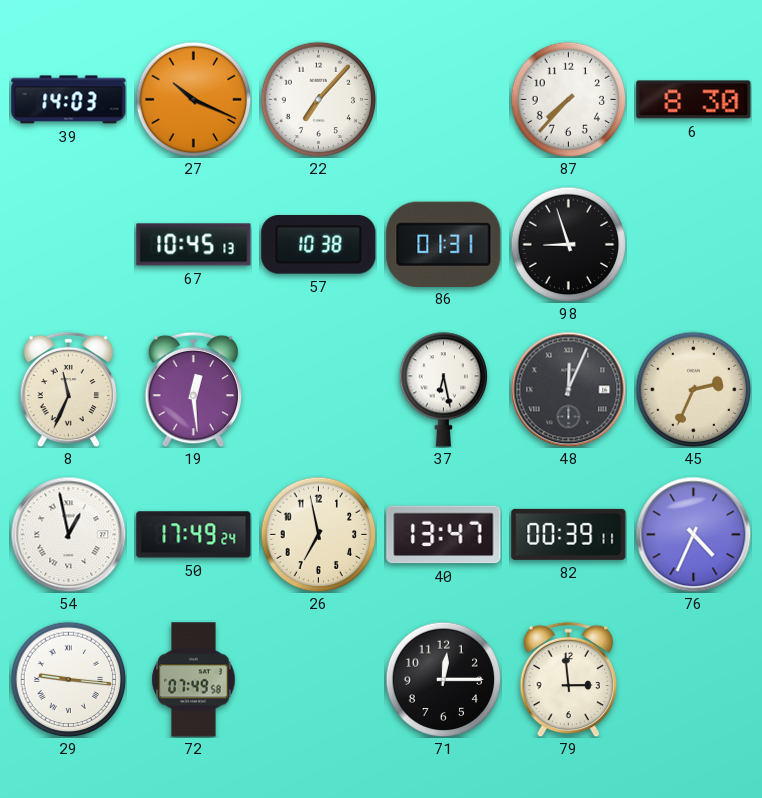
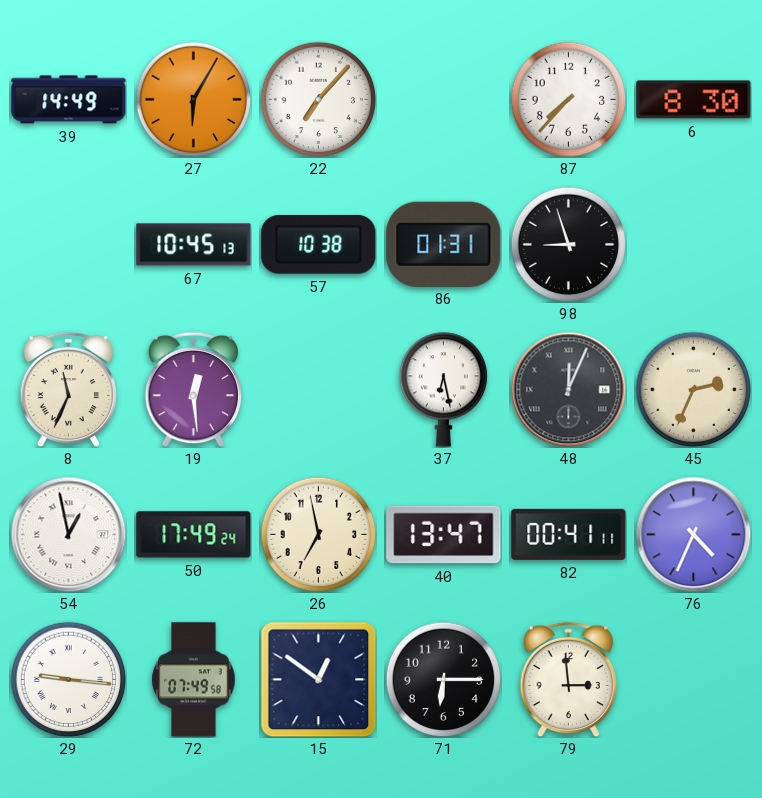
39: 14:03 -> 14:49
27: 10:19 -> 6:05
82: 00:39 -> 00:41
15: none -> 12:51
71: 12:15 -> 6:15
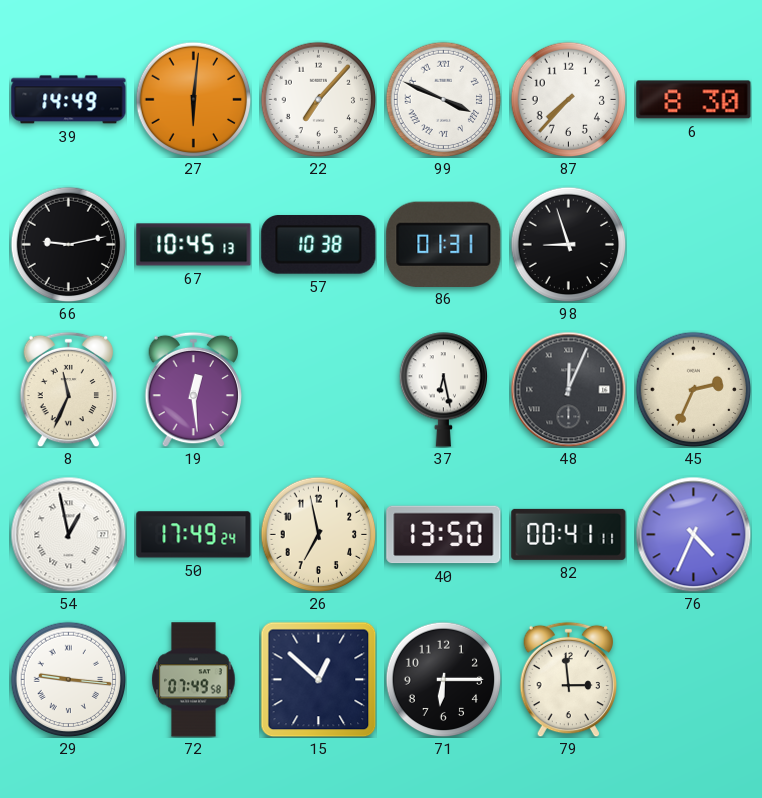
27: 6:05 -> 6:01
99: none -> 3:49
66: none -> 9:13
40: 13:47 -> 13:50
15: 12:51 -> 12:52
